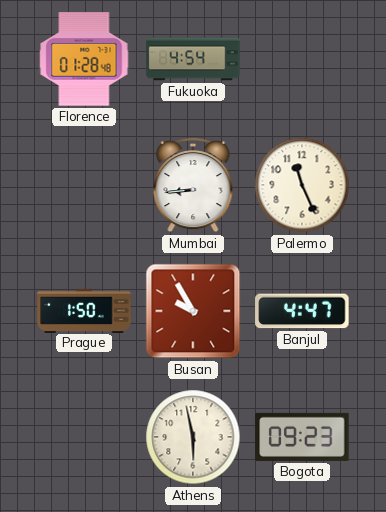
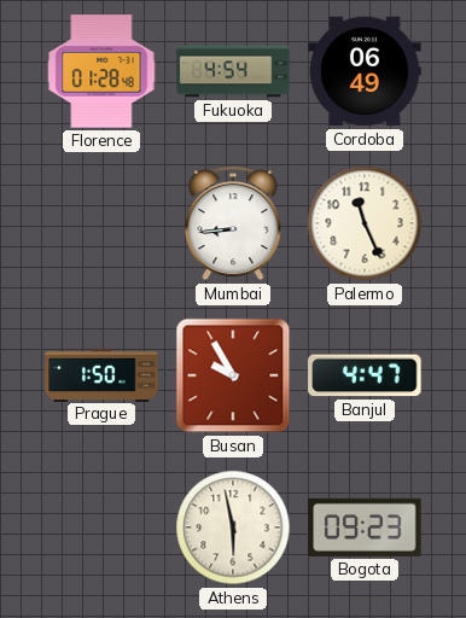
Cordoba: none -> 06:49
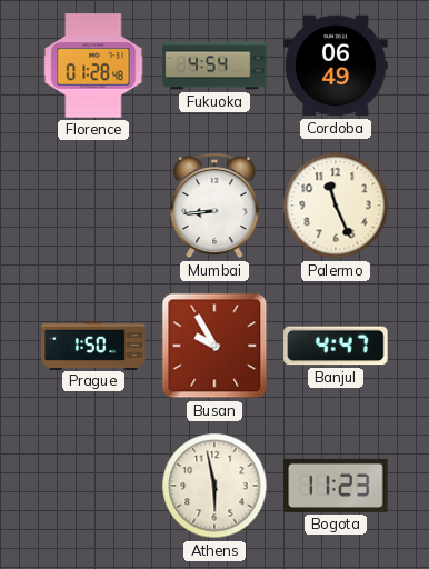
Bogota: 09:23 -> 11:23
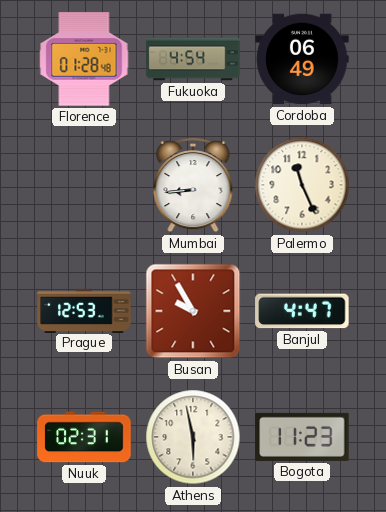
Prague: 1:50 -> 12:53
Nuuk: none -> 02:31
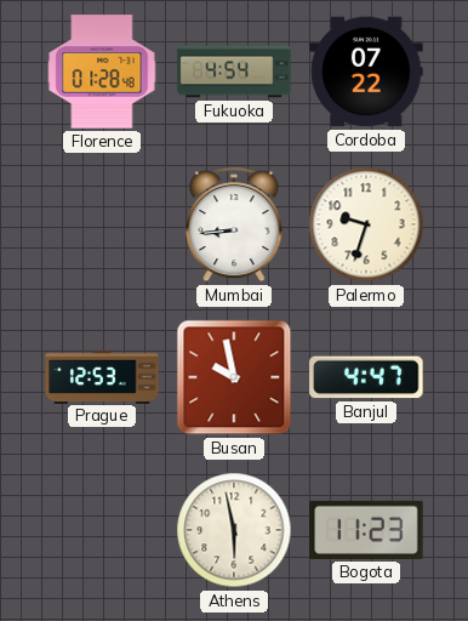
Cordoba: 06:49 -> 07:22
Palermo: 11:26 -> 9:33
Busan: 9:55 -> 9:58
Nuuk: 02:31 -> none
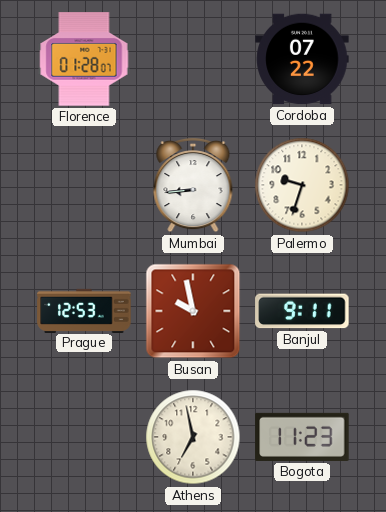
Florence: 01:28:48 -> 01:28:07
Fukuoka: 4:54 -> none
Banjul: 4:47 -> 9:11
Athens: 5:58 -> 6:58
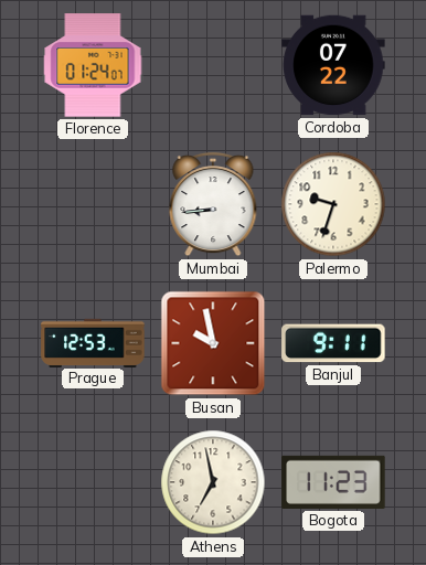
Florence: 01:28 -> 01:24
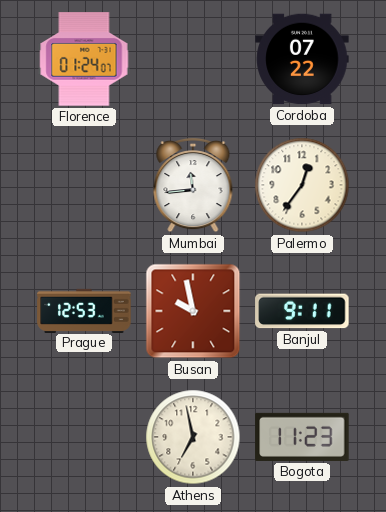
Mumbai: 8:44 -> 11:44
Palermo: 9:33 -> 12:36
